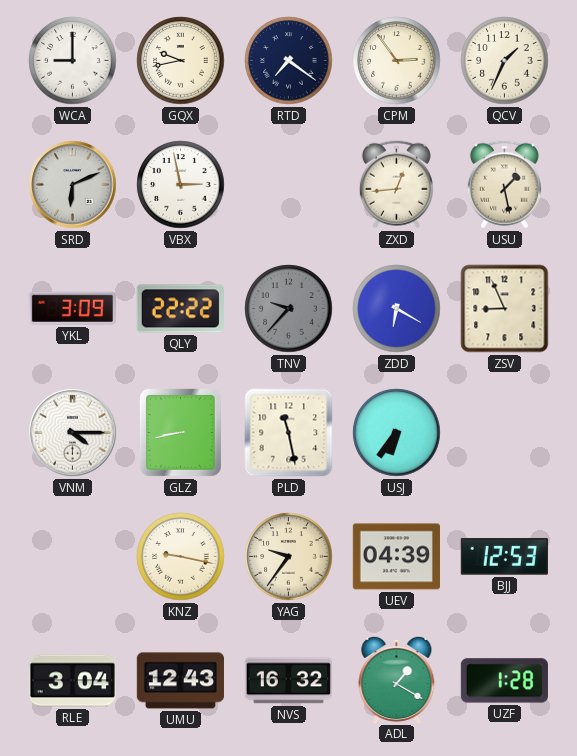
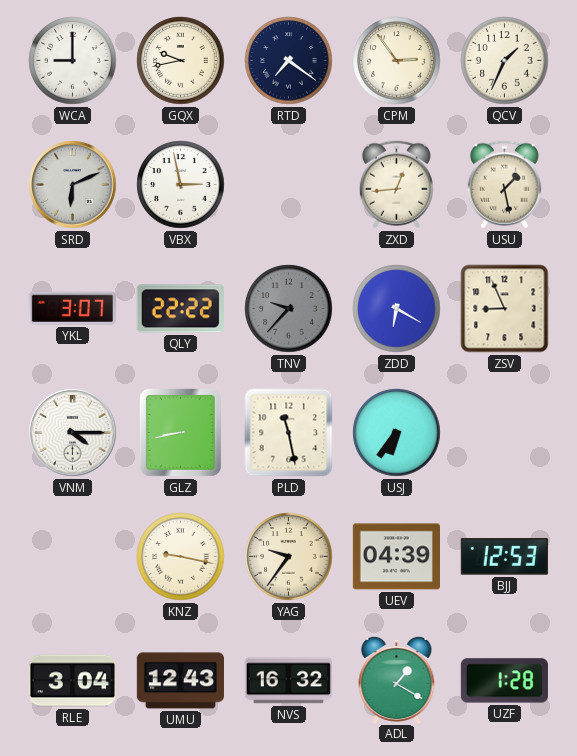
YKL: 3:09 -> 3:07
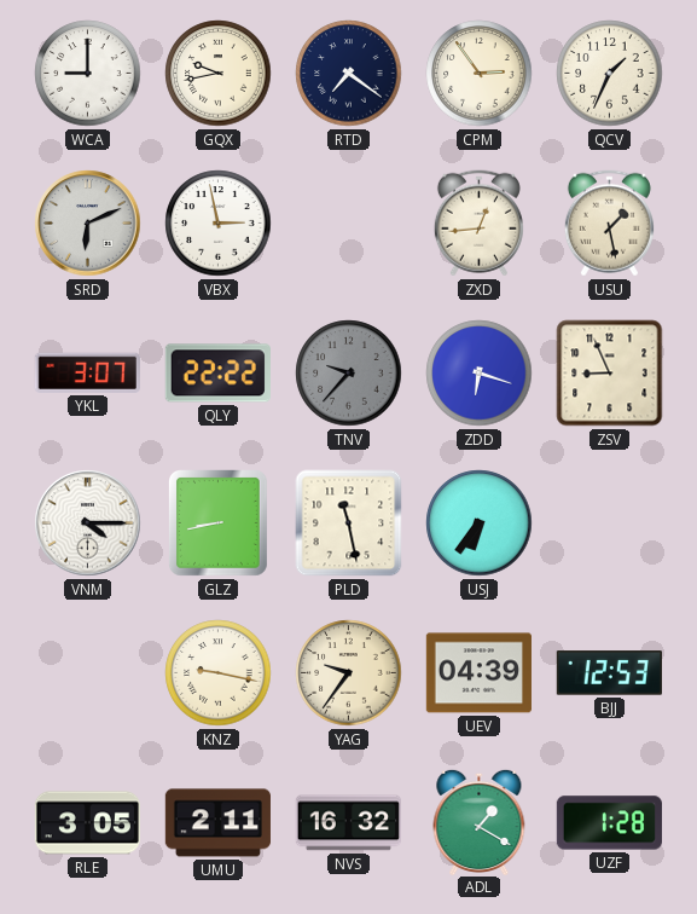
ZDD: 6:20 -> 6:18
RLE: 3:04 -> 3:05
UMU: 12:43 -> 2:11
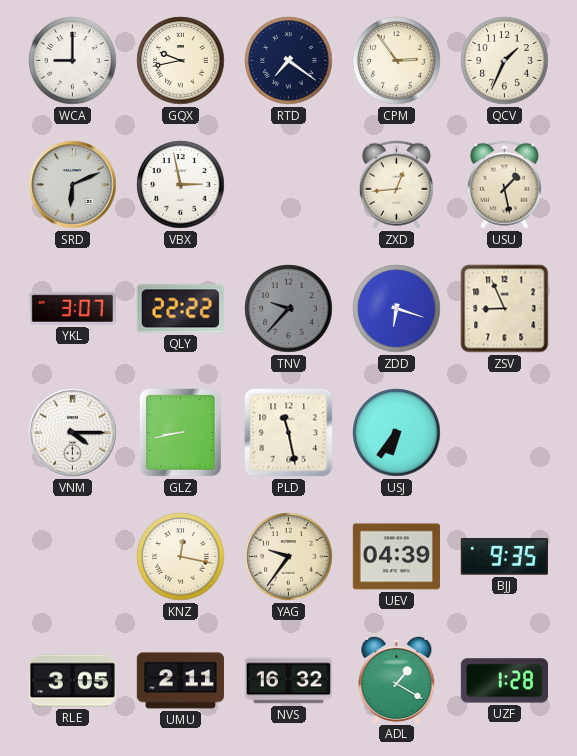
KNZ: 9:17 -> 12:17
BJJ: 12:53 -> 9:35
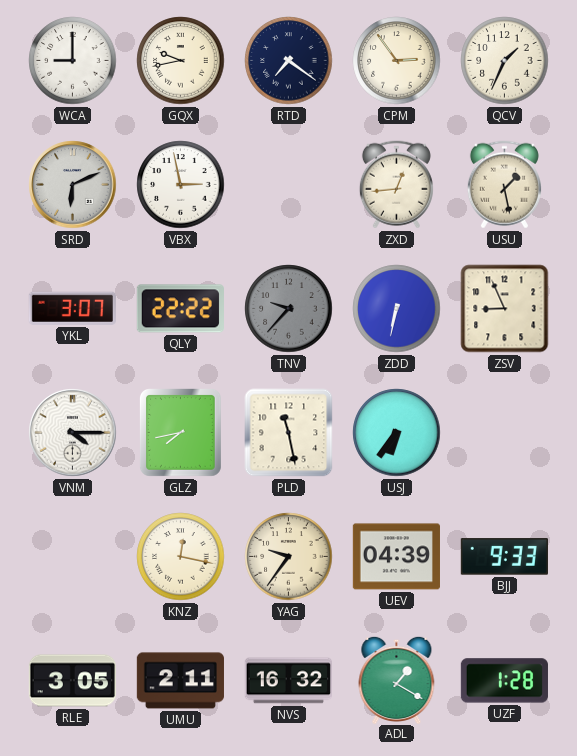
ZDD: 6:18 -> 6:32
GLZ: 8:43 -> 7:43
BJJ: 9:35 -> 9:33
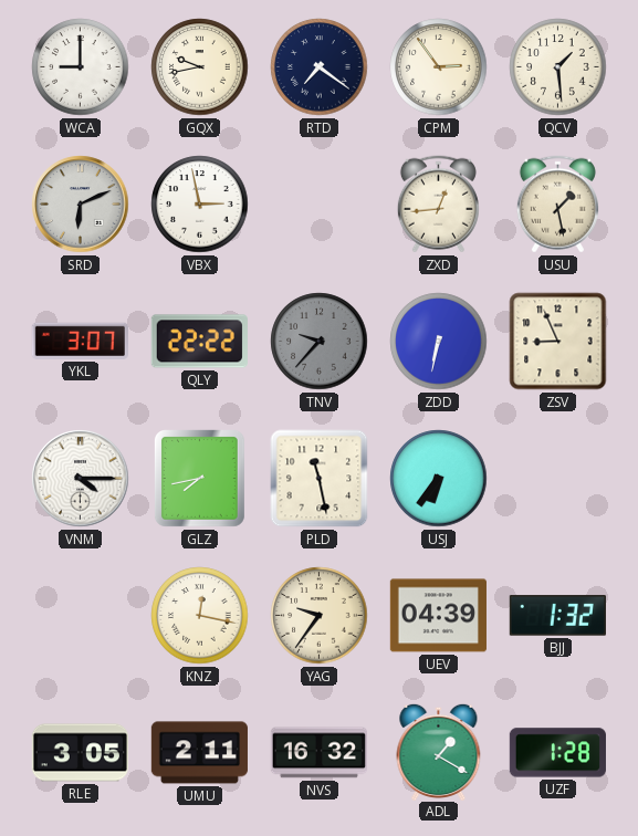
QCV: 1:34 -> 1:29
BJJ: 9:33 -> 1:32
